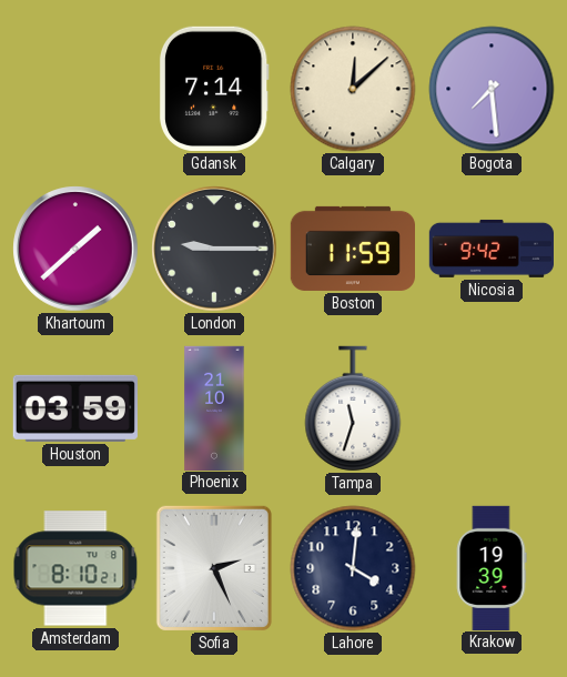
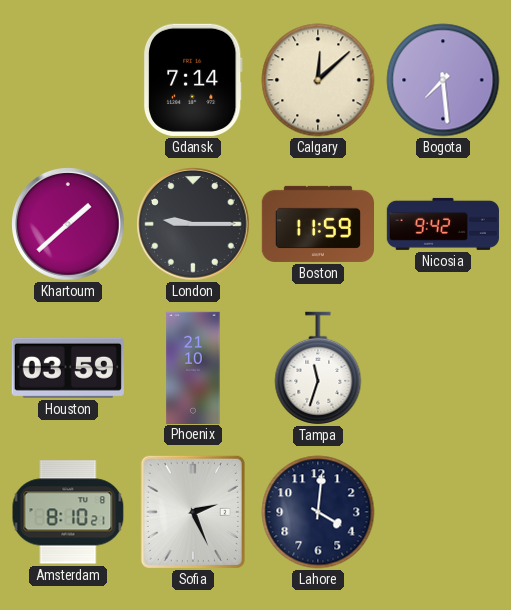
Krakow: 19:39 -> none
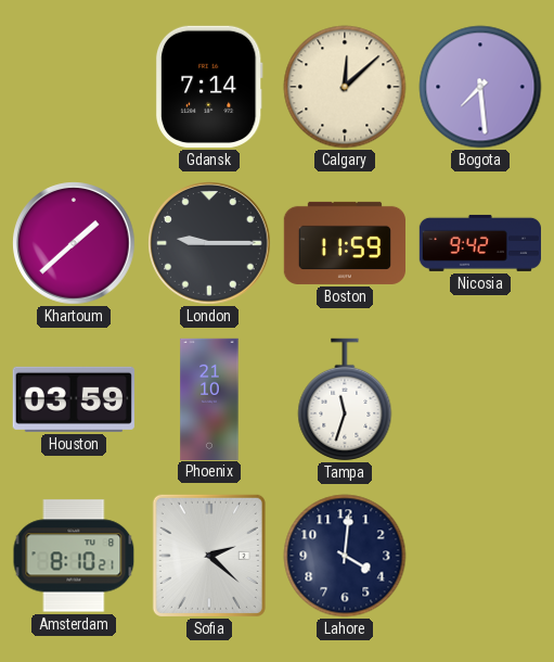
Sofia: 2:26 -> 2:22
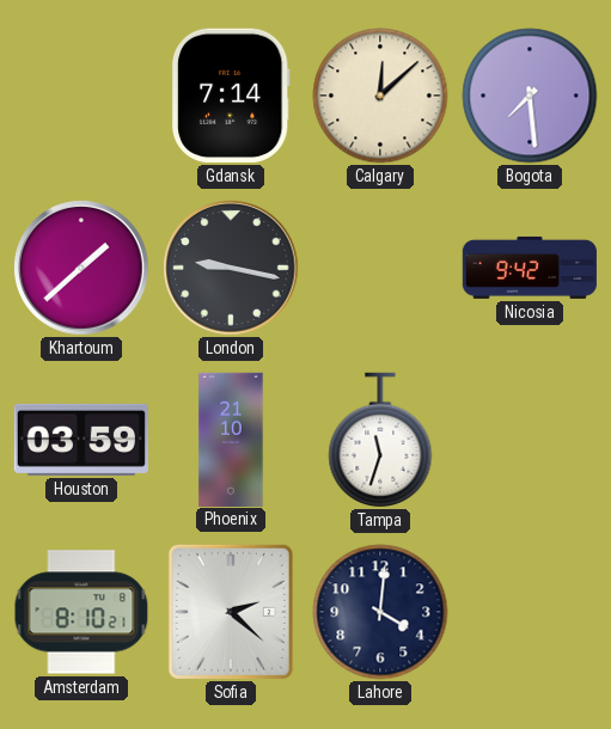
London: 9:15 -> 9:17
Boston: 11:59 -> none
